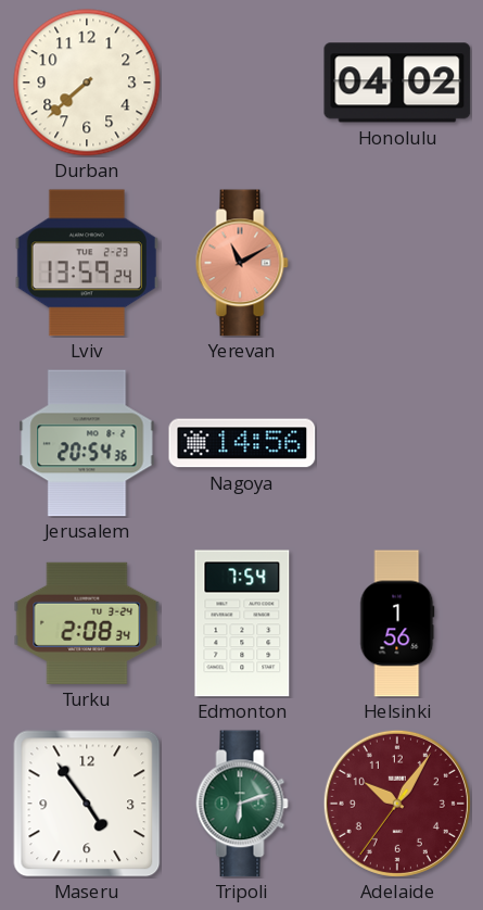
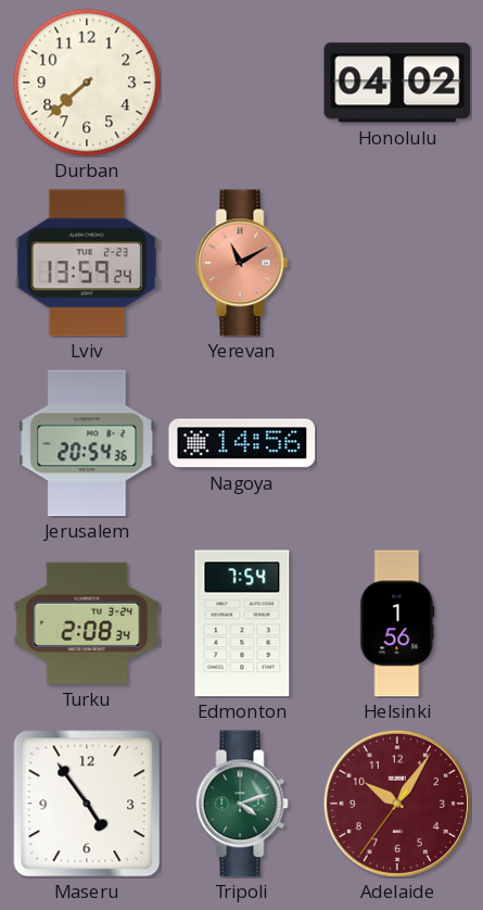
Tripoli: 6:12 -> 4:12
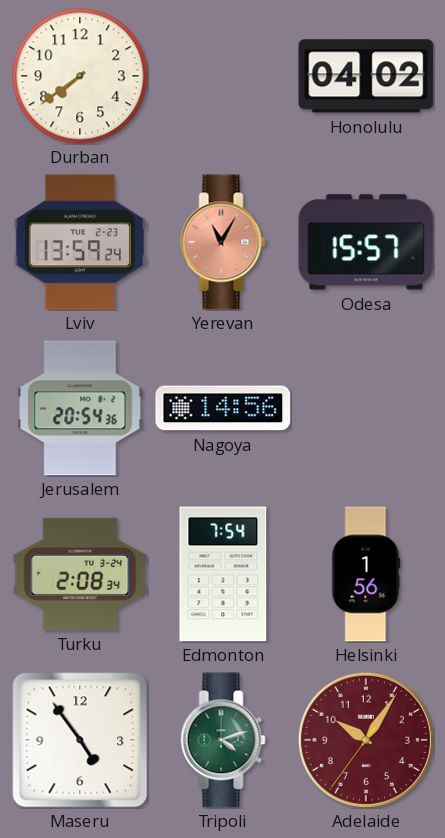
Durban: 7:38 -> 7:39
Yerevan: 11:10 -> 11:05
Odesa: none -> 15:57
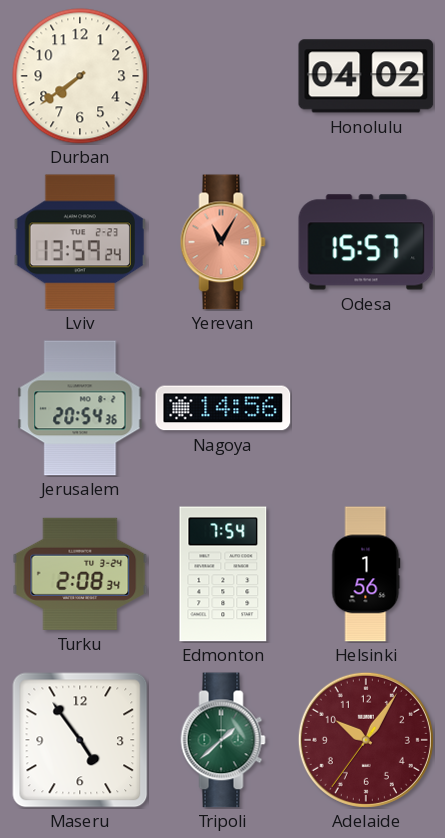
Tripoli: 4:12 -> 1:38
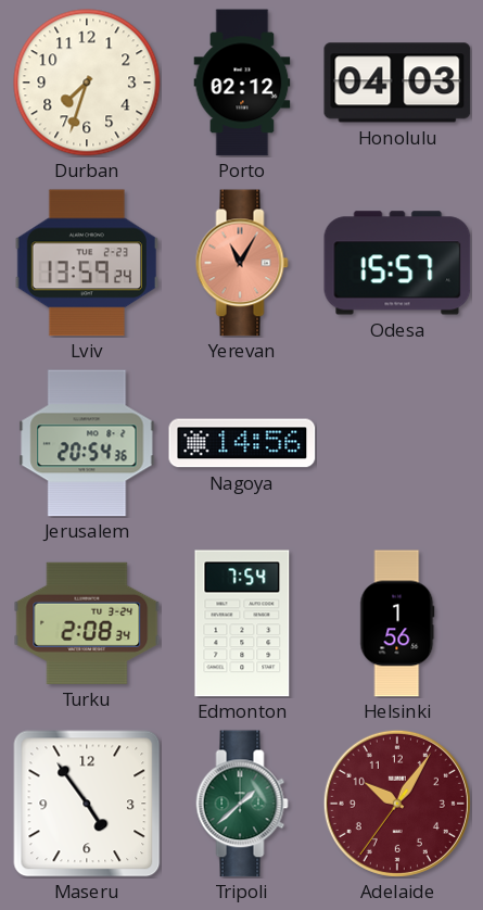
Durban: 7:39 -> 7:33
Porto: none -> 02:12
Honolulu: 04:02 -> 04:03
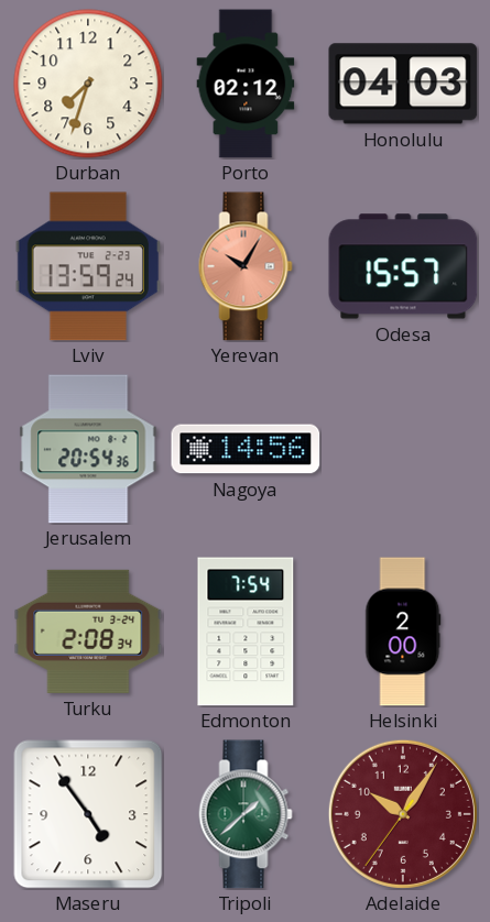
Yerevan: 11:05 -> 10:05
Helsinki: 1:56 -> 2:00
